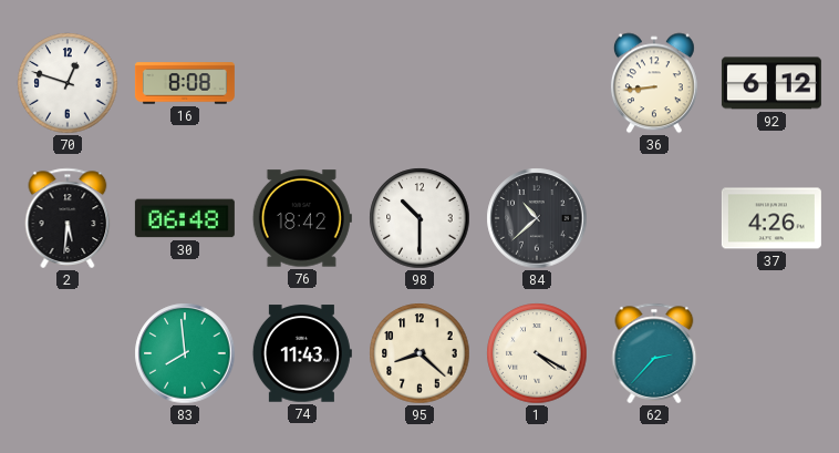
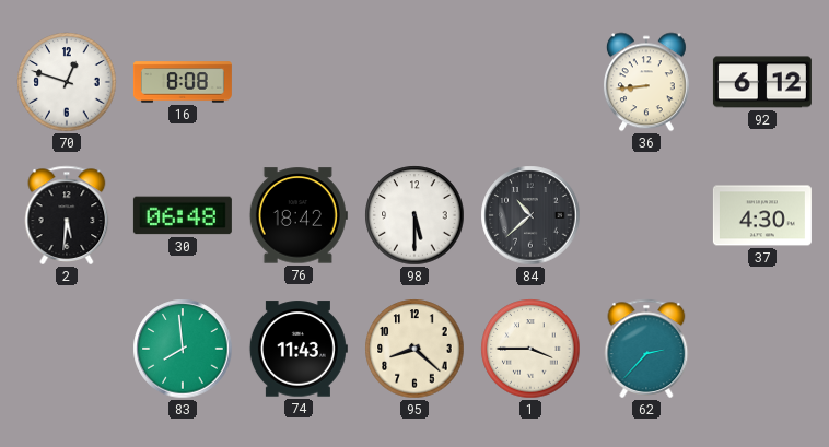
98: 10:30 -> 5:30
37: 4:26 -> 4:30
1: 4:20 -> 3:45
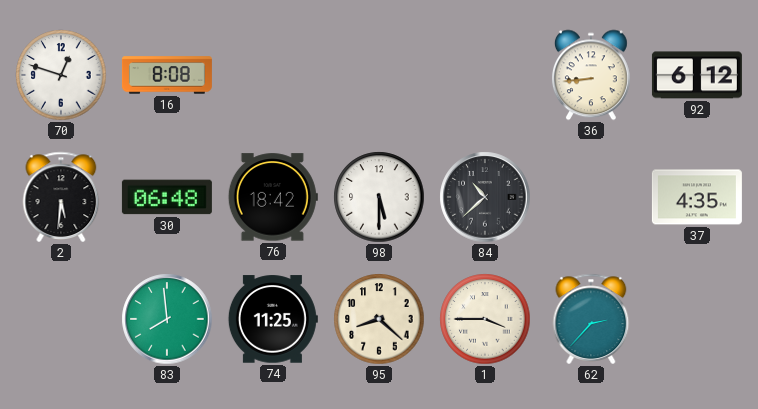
37: 4:30 -> 4:35
74: 11:43 -> 11:25
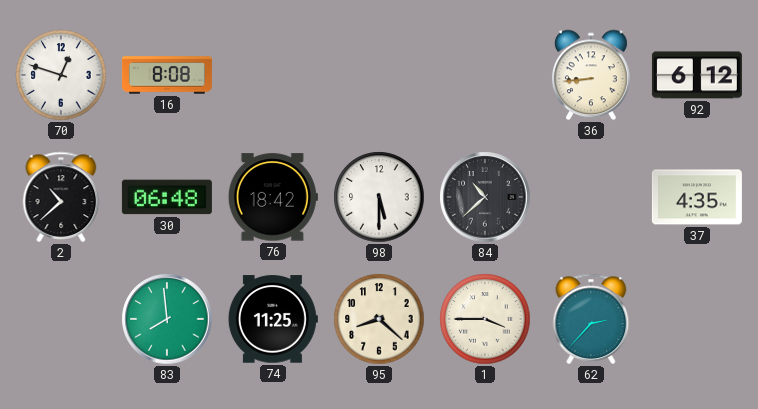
2: 5:31 -> 10:38
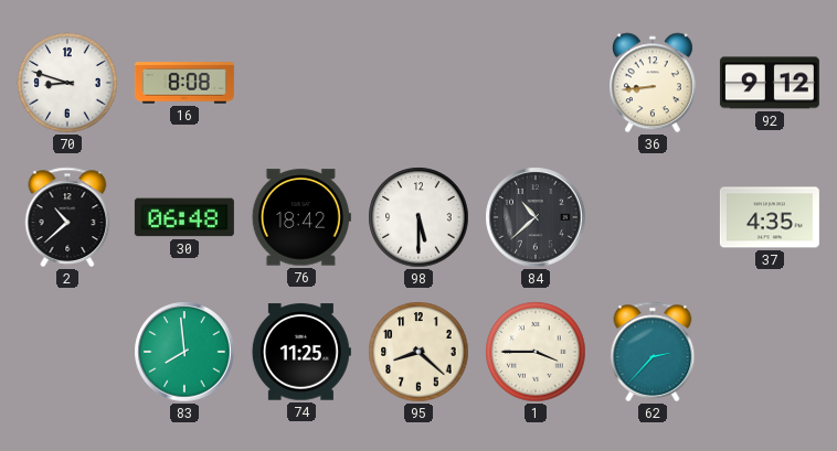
70: 12:48 -> 8:48
92: 6:12 -> 9:12
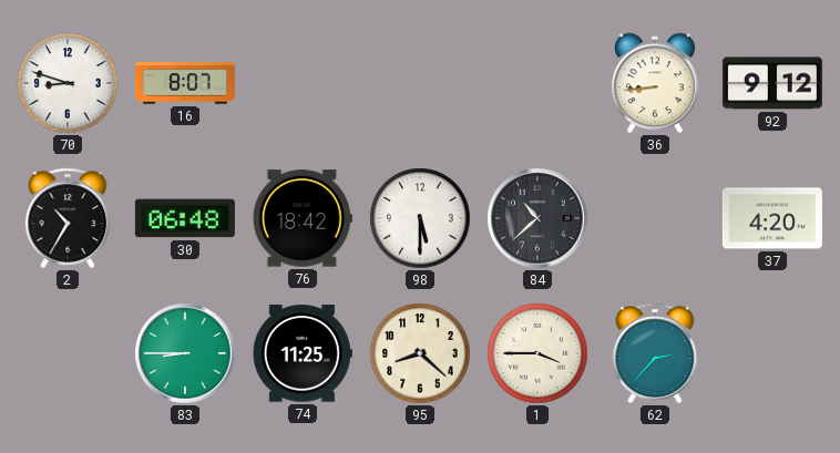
16: 8:08 -> 8:07
2: 10:38 -> 10:35
37: 4:35 -> 4:20
83: 7:59 -> 8:45
